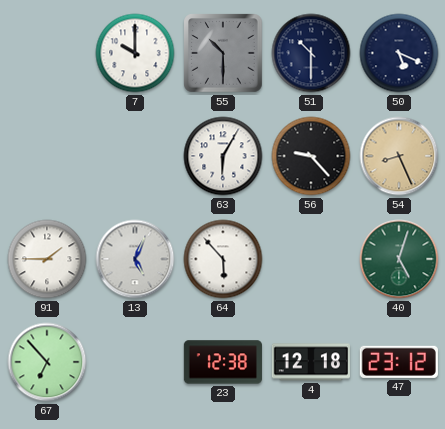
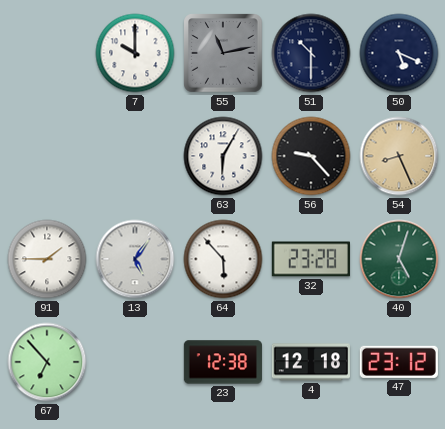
55: 10:30 -> 11:13
13: 5:04 -> 5:06
32: none -> 23:28
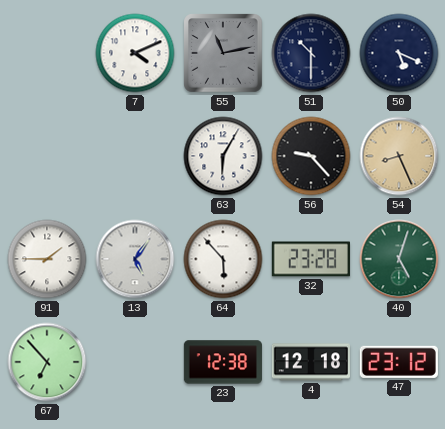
7: 10:00 -> 4:11
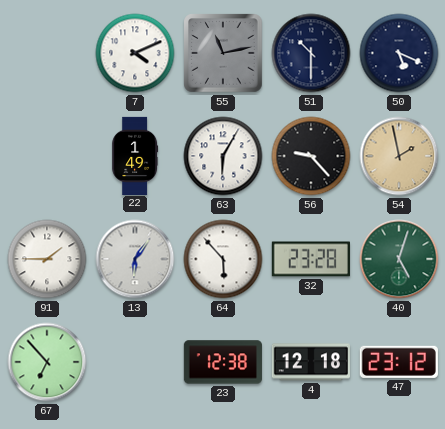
22: none -> 1:49
54: 8:26 -> 1:58
13: 5:06 -> 6:06
